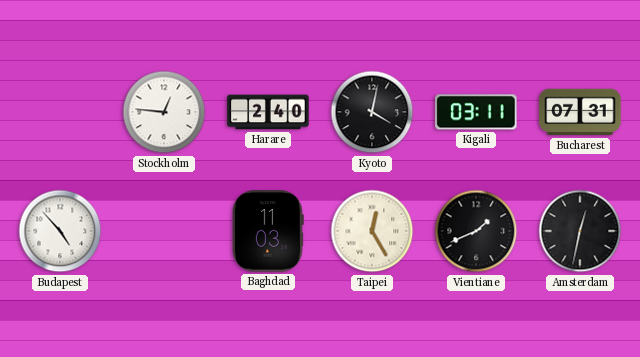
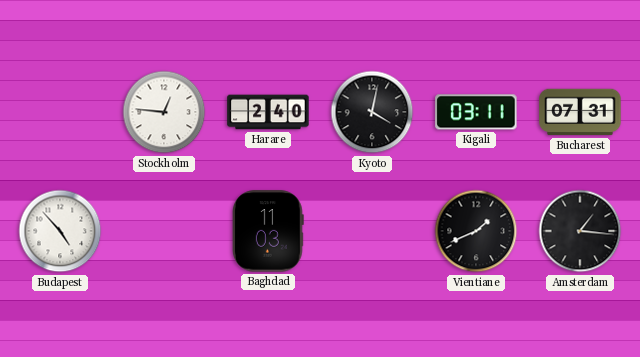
Taipei: 12:25 -> none
Amsterdam: 12:32 -> 1:16
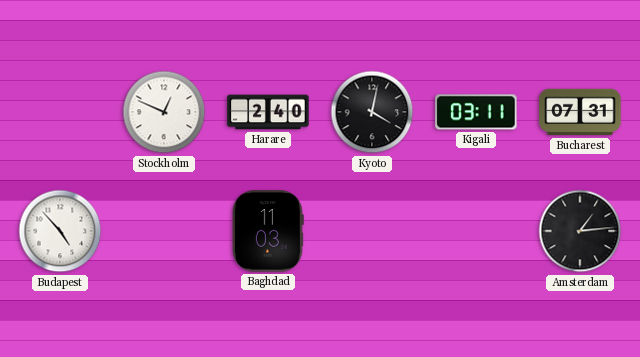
Stockholm: 12:46 -> 12:49
Vientiane: 1:41 -> none
Amsterdam: 1:16 -> 1:14
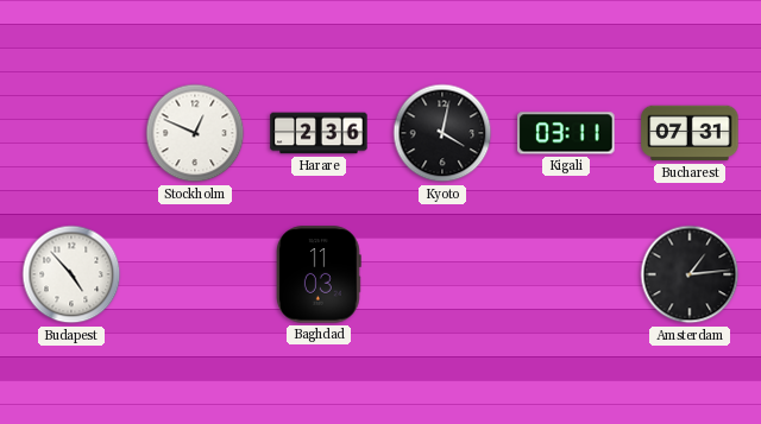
Harare: 2:40 -> 2:36
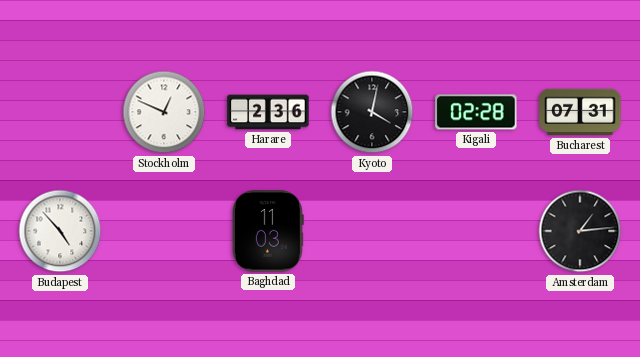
Kigali: 03:11 -> 02:28
